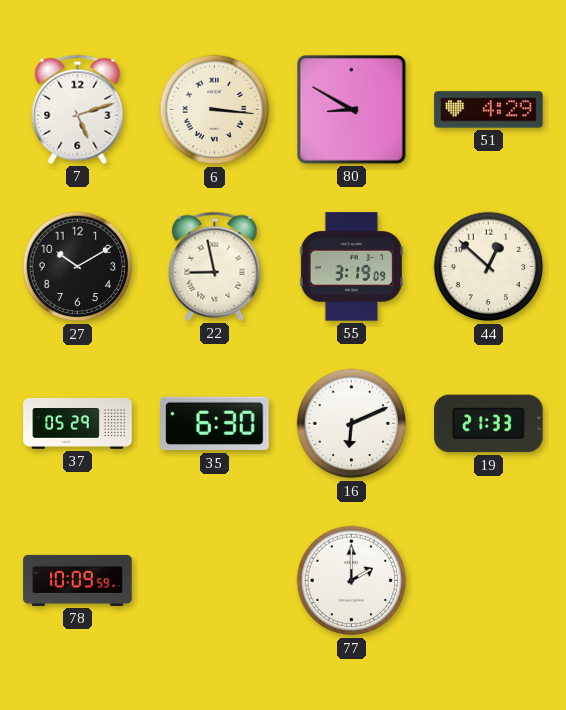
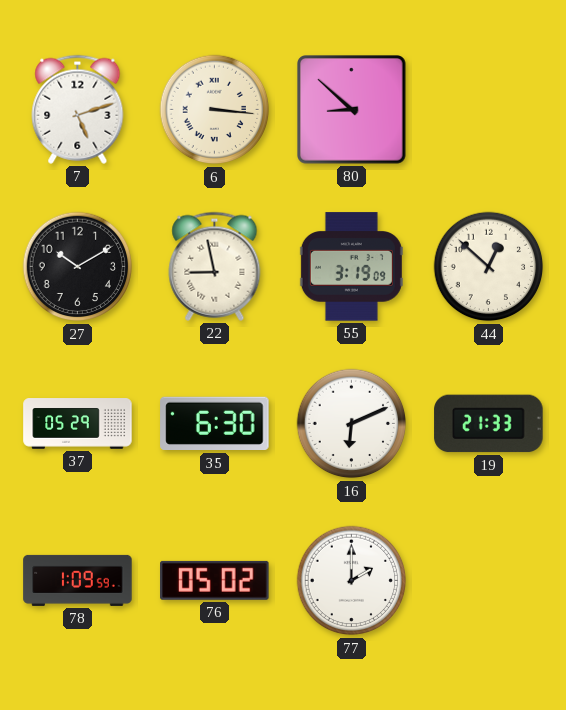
80: 8:50 -> 8:52
51: 4:29 -> none
78: 10:09 -> 1:09
76: none -> 05:02
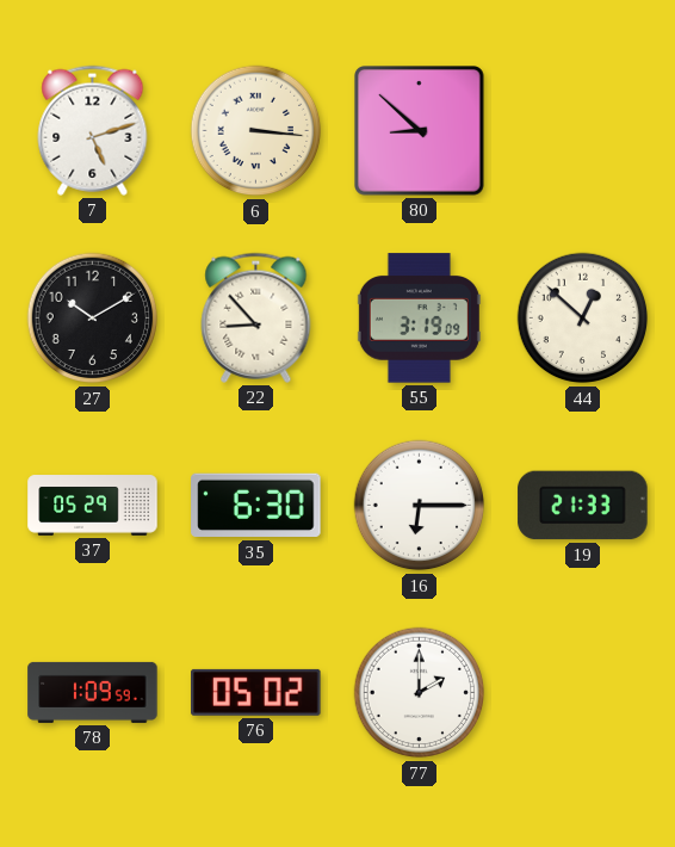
22: 8:58 -> 8:53
16: 6:11 -> 6:15
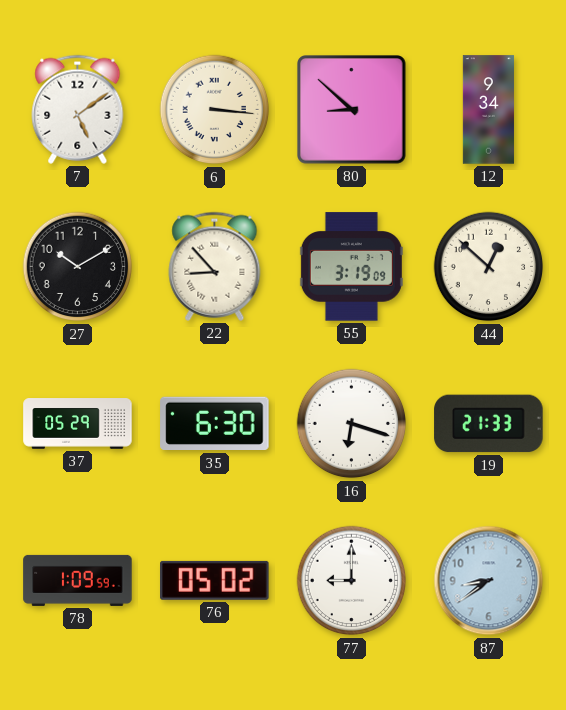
7: 5:12 -> 5:09
12: none -> 9:34
16: 6:15 -> 6:18
77: 2:00 -> 9:00
87: none -> 8:39
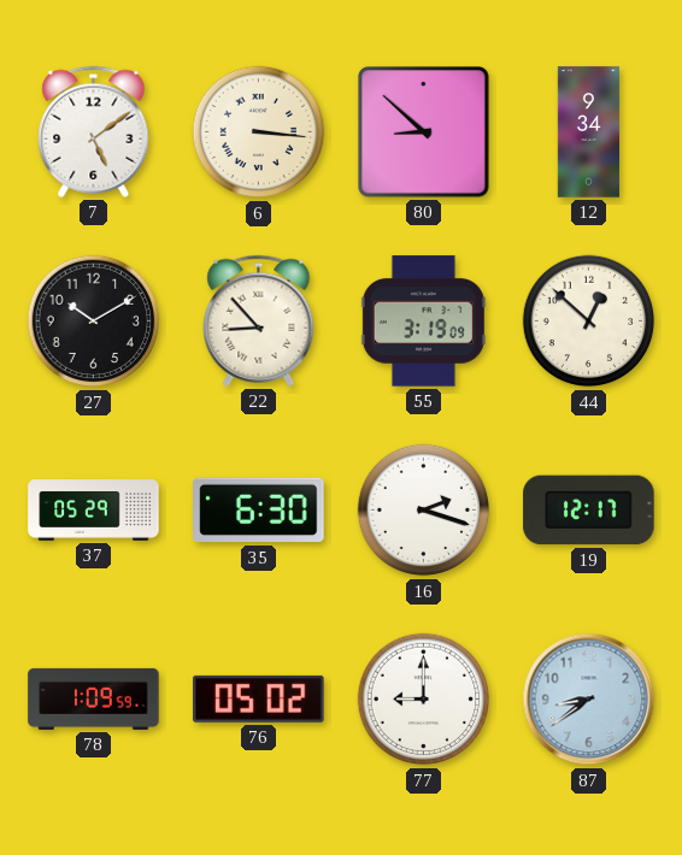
16: 6:18 -> 2:18
19: 21:33 -> 12:17
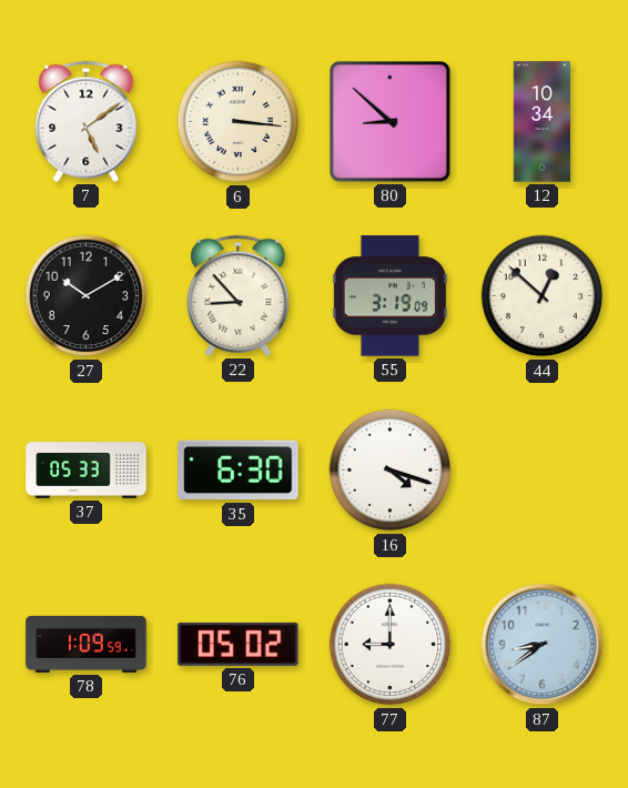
12: 9:34 -> 10:34
37: 05:29 -> 05:33
16: 2:18 -> 4:18
19: 12:17 -> none
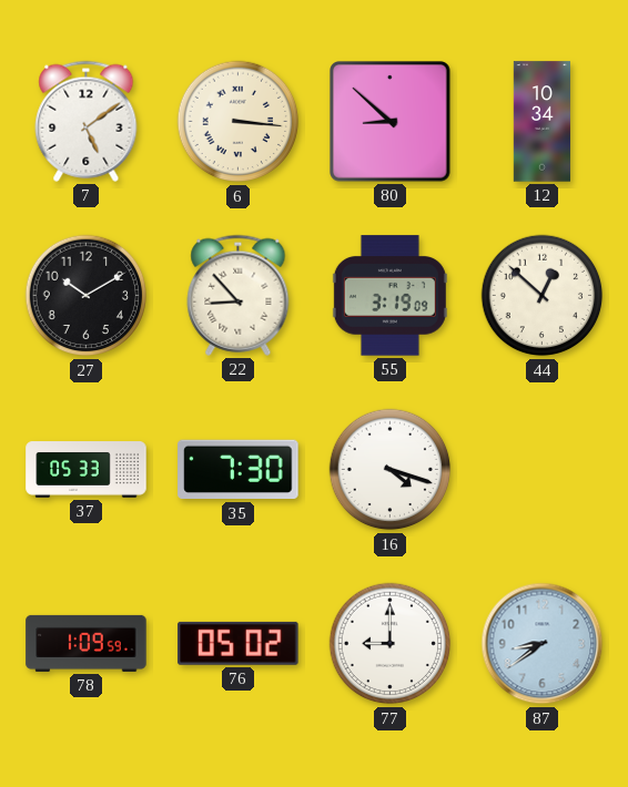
35: 6:30 -> 7:30
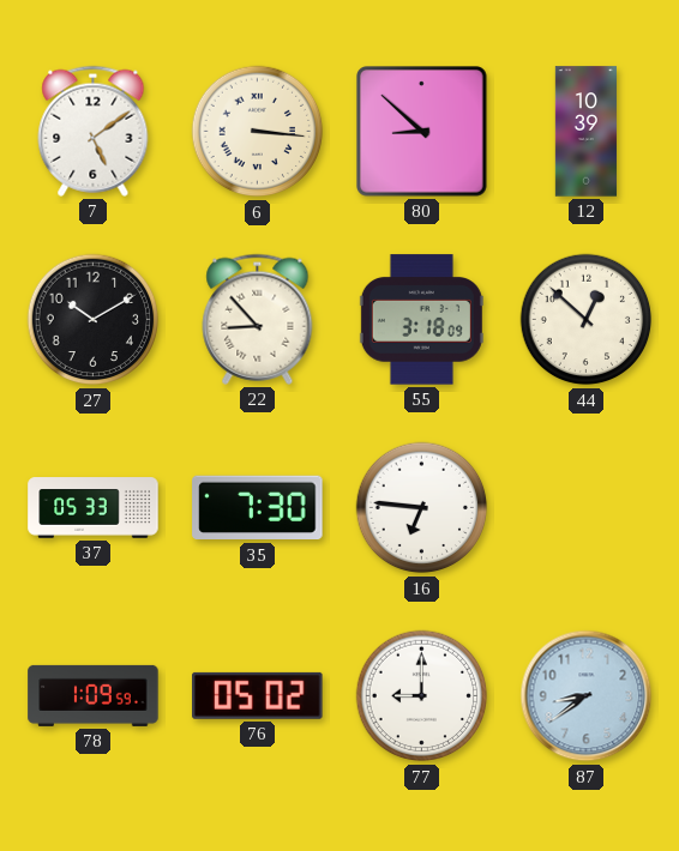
12: 10:34 -> 10:39
55: 3:19 -> 3:18
16: 4:18 -> 6:46
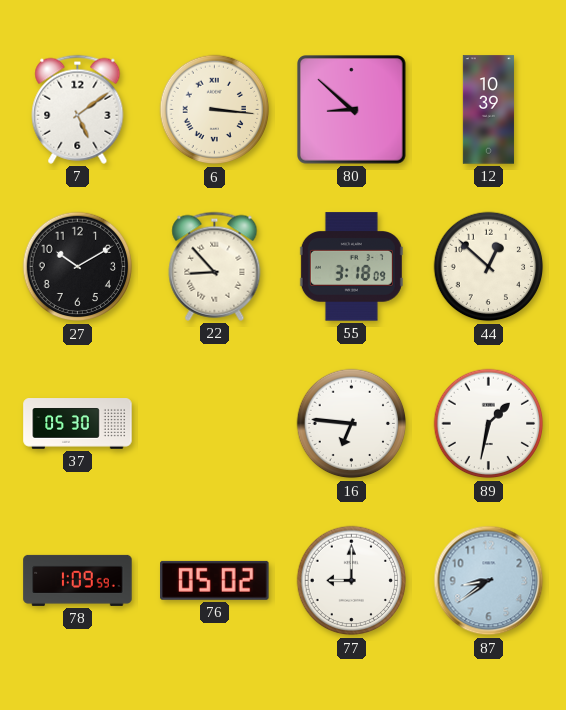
37: 05:33 -> 05:30
35: 7:30 -> none
89: none -> 1:32
